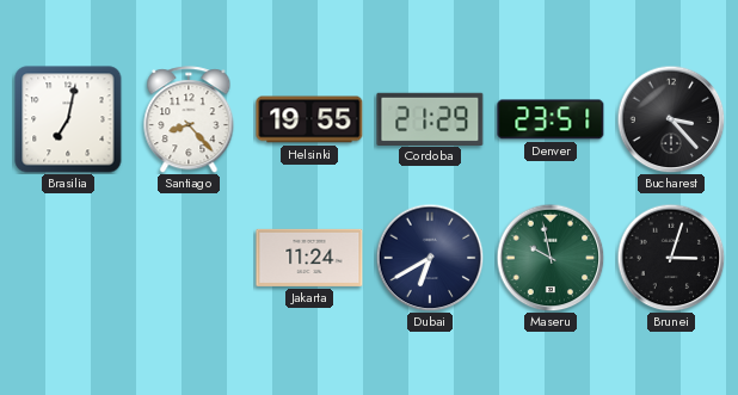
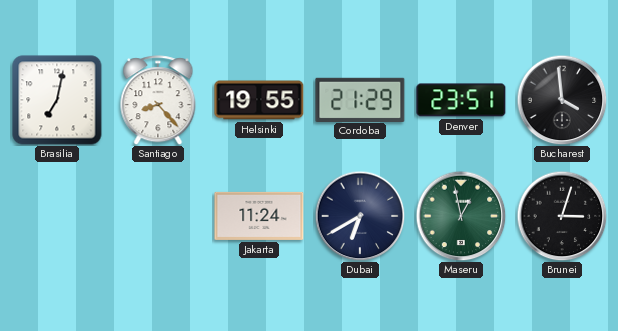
Bucharest: 3:23 -> 3:59
Maseru: 9:58 -> 12:58
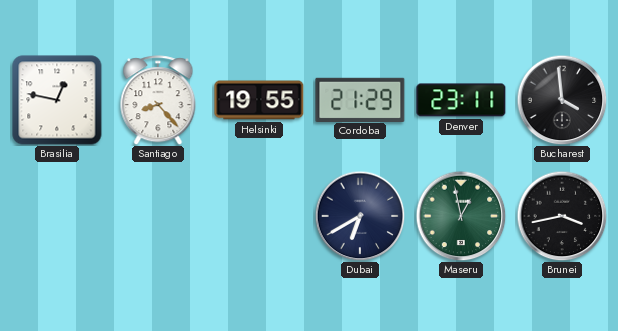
Brasilia: 7:02 -> 12:47
Denver: 23:51 -> 23:11
Jakarta: 11:24 -> none
Brunei: 3:03 -> 3:43
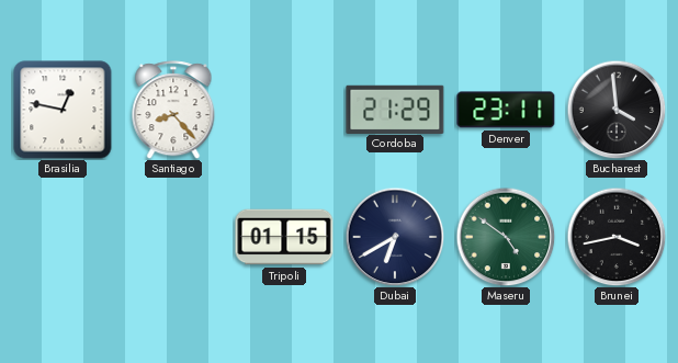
Helsinki: 19:55 -> none
Tripoli: none -> 01:15
Maseru: 12:58 -> 4:51
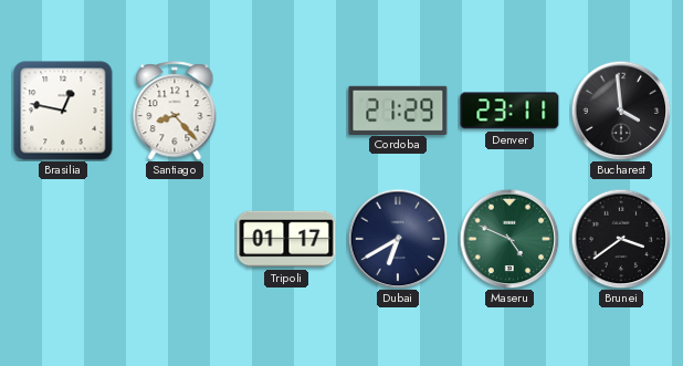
Tripoli: 01:15 -> 01:17
Maseru: 4:51 -> 4:49
Brunei: 3:43 -> 3:39
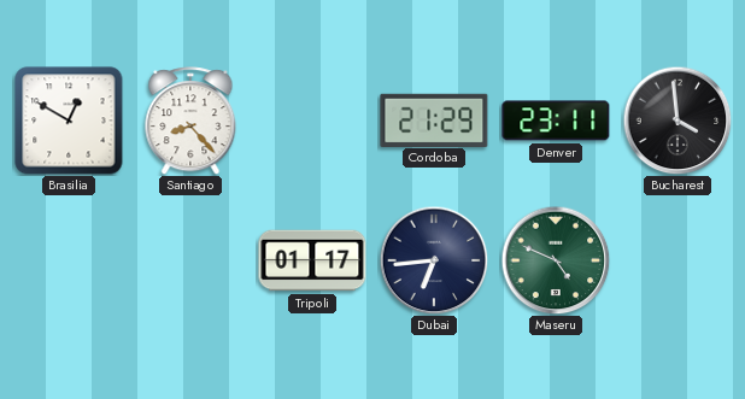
Brasilia: 12:47 -> 12:50
Dubai: 6:40 -> 6:44
Brunei: 3:39 -> none
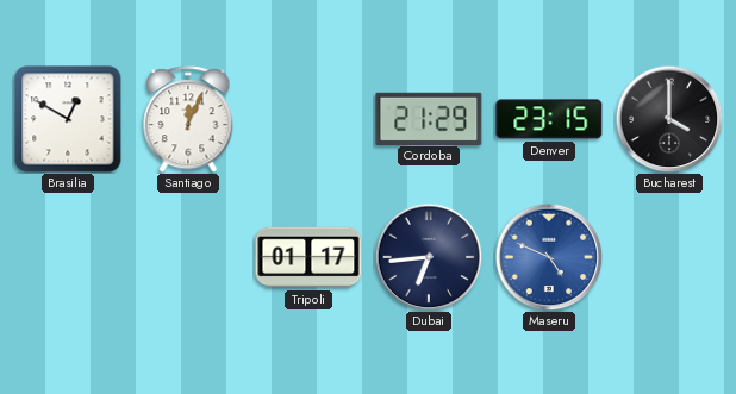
Santiago: 8:23 -> 12:04
Denver: 23:11 -> 23:15
Bucharest: 3:59 -> 4:00
Maseru dial: green -> blue
